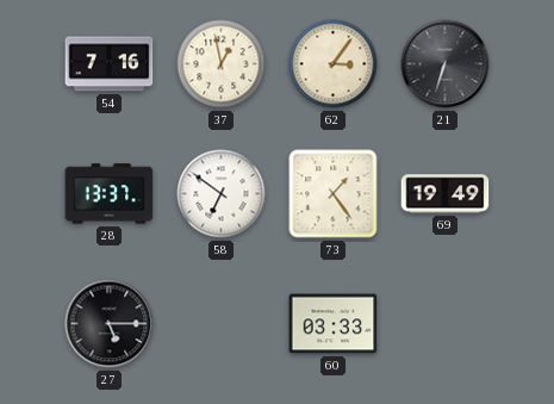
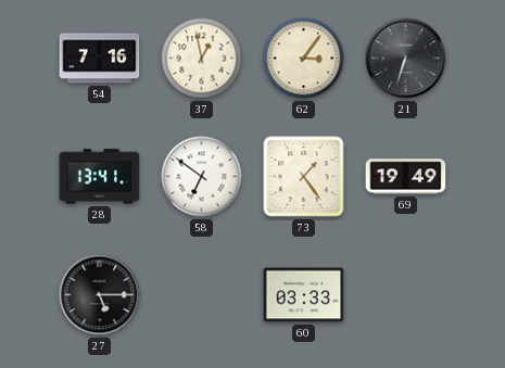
28: 13:37 -> 13:41
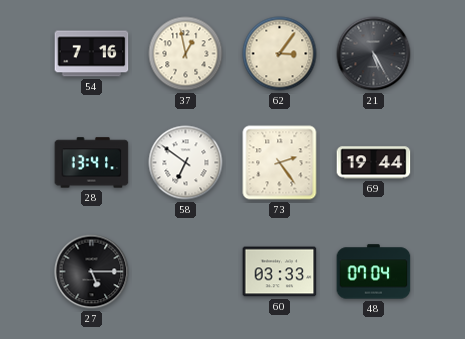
21: 6:33 -> 5:25
73: 1:24 -> 2:24
69: 19:49 -> 19:44
48: none -> 07:04
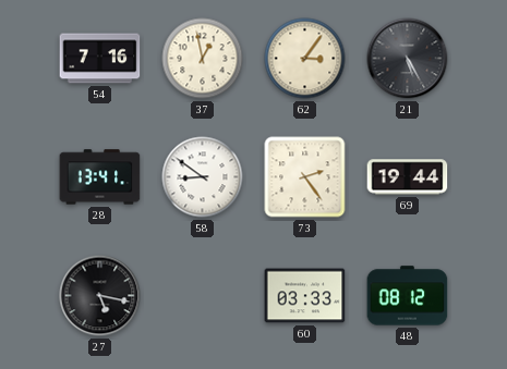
58: 6:51 -> 8:51
27: 5:15 -> 5:17
48: 07:04 -> 08:12
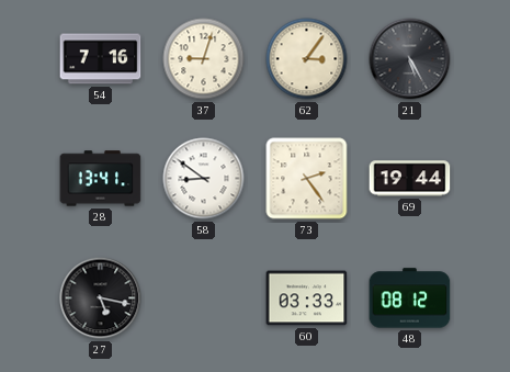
37: 12:58 -> 9:03
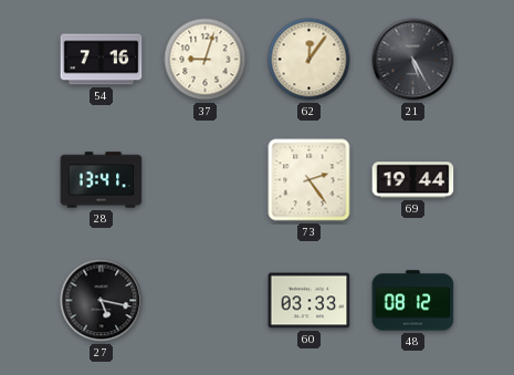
62: 3:06 -> 12:06
58: 8:51 -> none
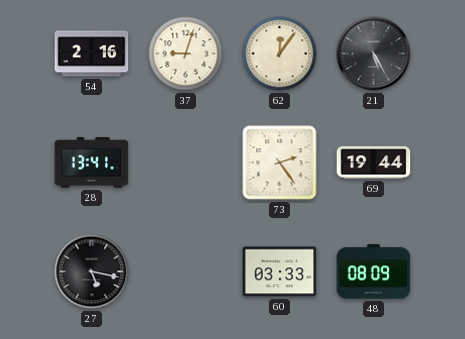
54: 7:16 -> 2:16
48: 08:12 -> 08:09
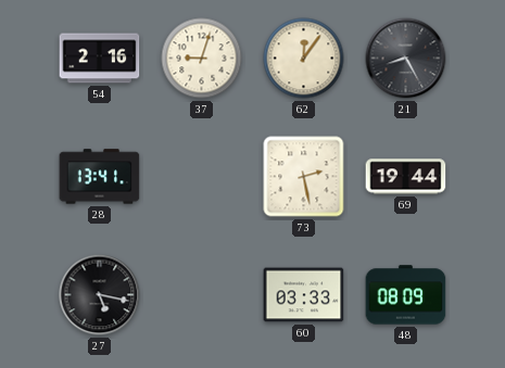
21: 5:25 -> 8:25
73: 2:24 -> 2:28
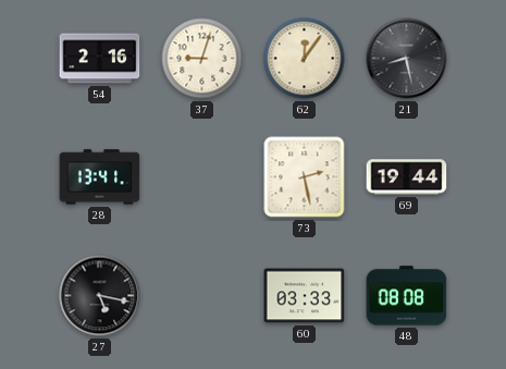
21: 8:25 -> 8:28
48: 08:09 -> 08:08
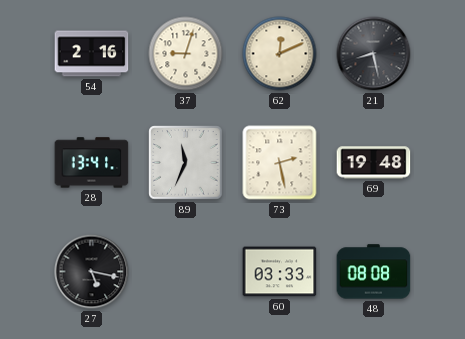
62: 12:06 -> 12:11
89: none -> 11:34
69: 19:44 -> 19:48
